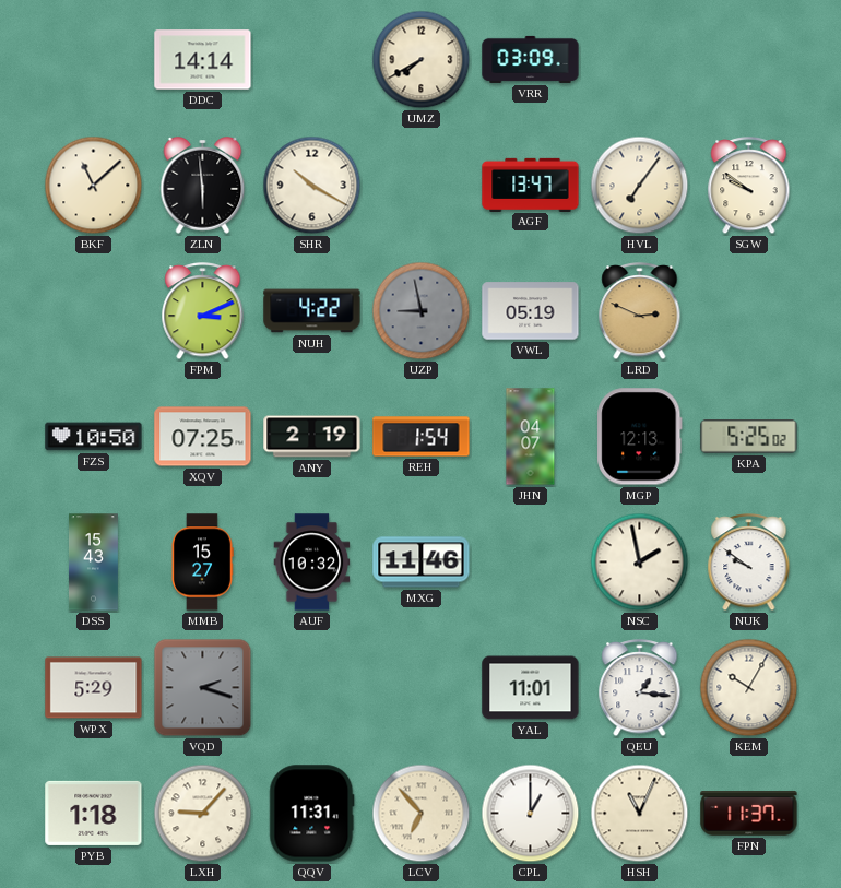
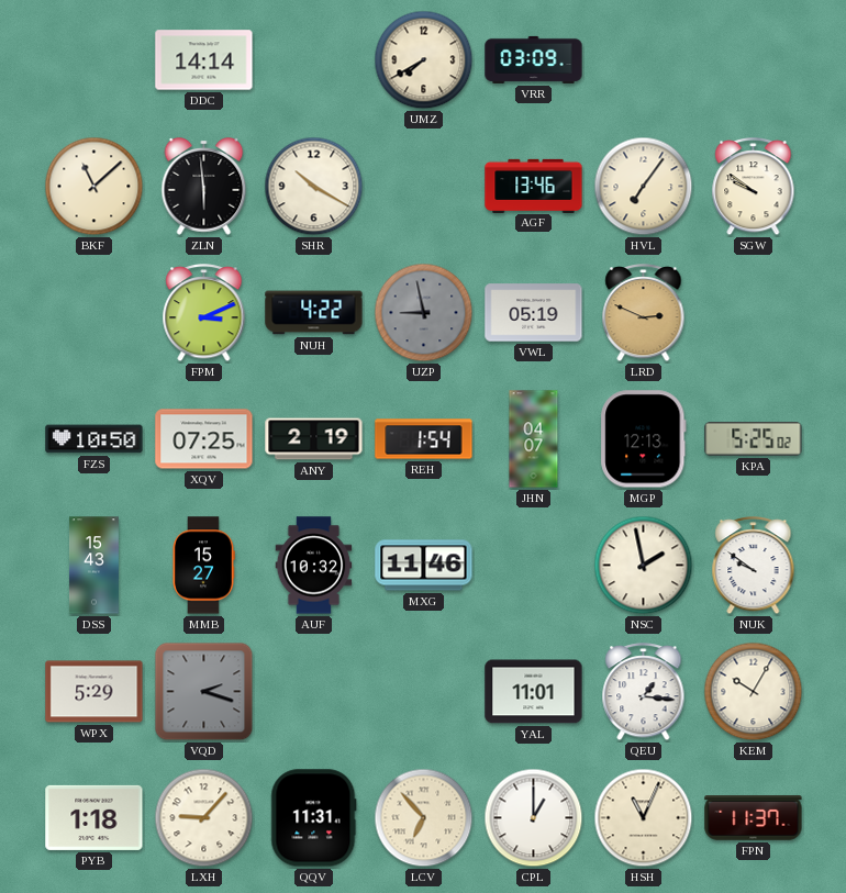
AGF: 13:47 -> 13:46
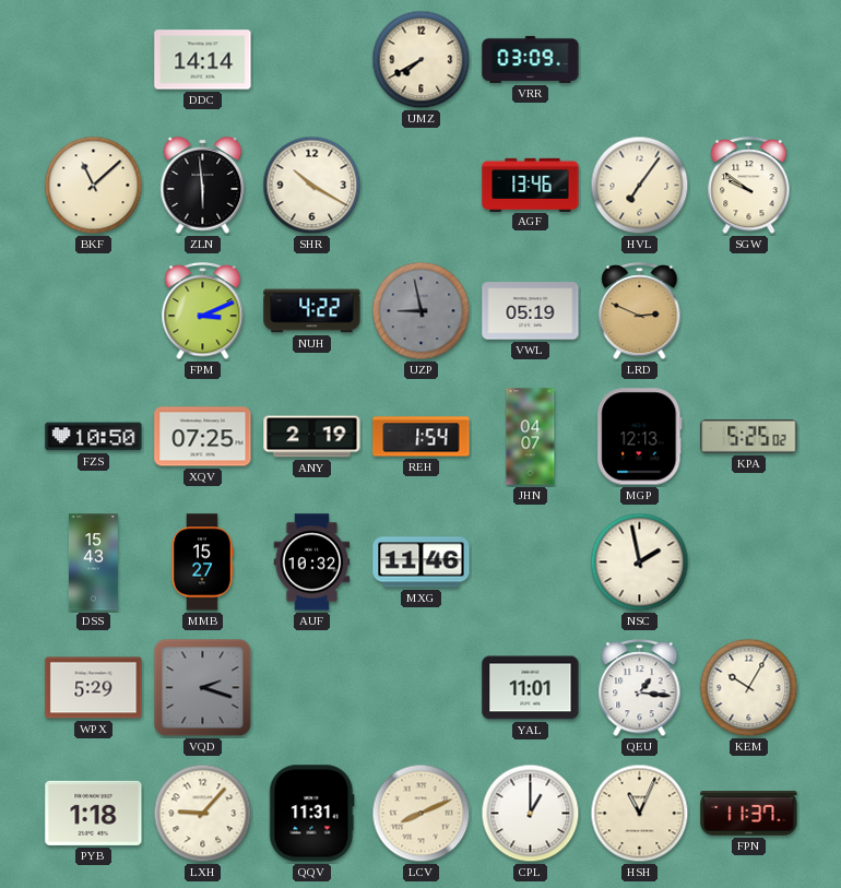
NUK: 9:51 -> none
LCV: 6:53 -> 8:11
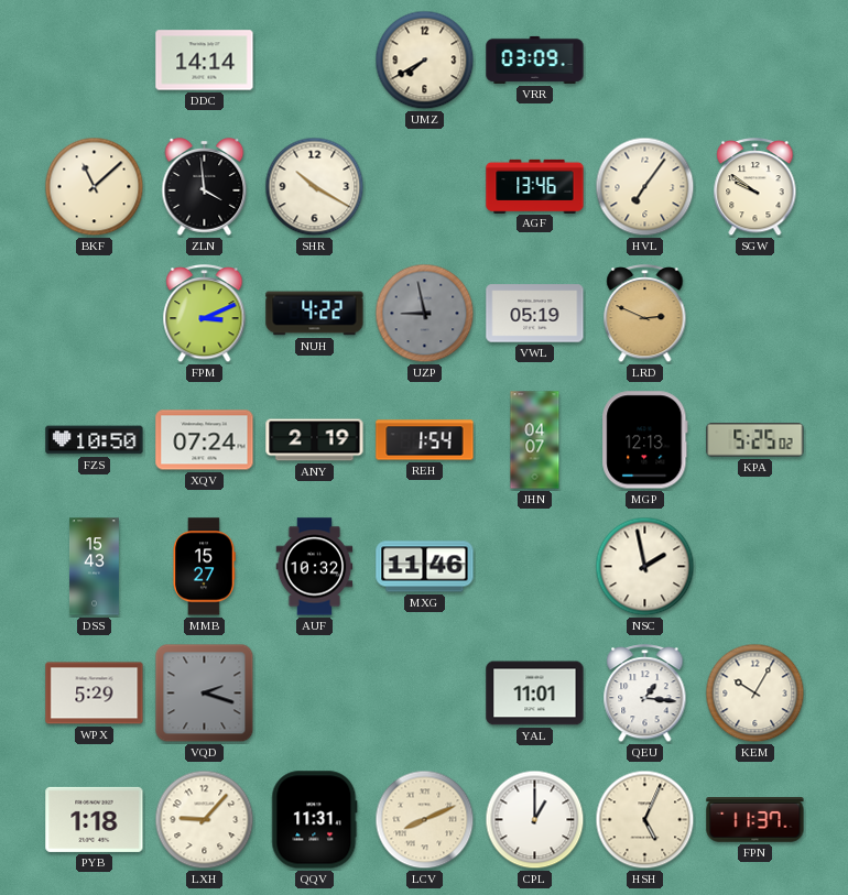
ZLN: 5:59 -> 3:59
XQV: 07:25 -> 07:24
HSH: 11:04 -> 5:04
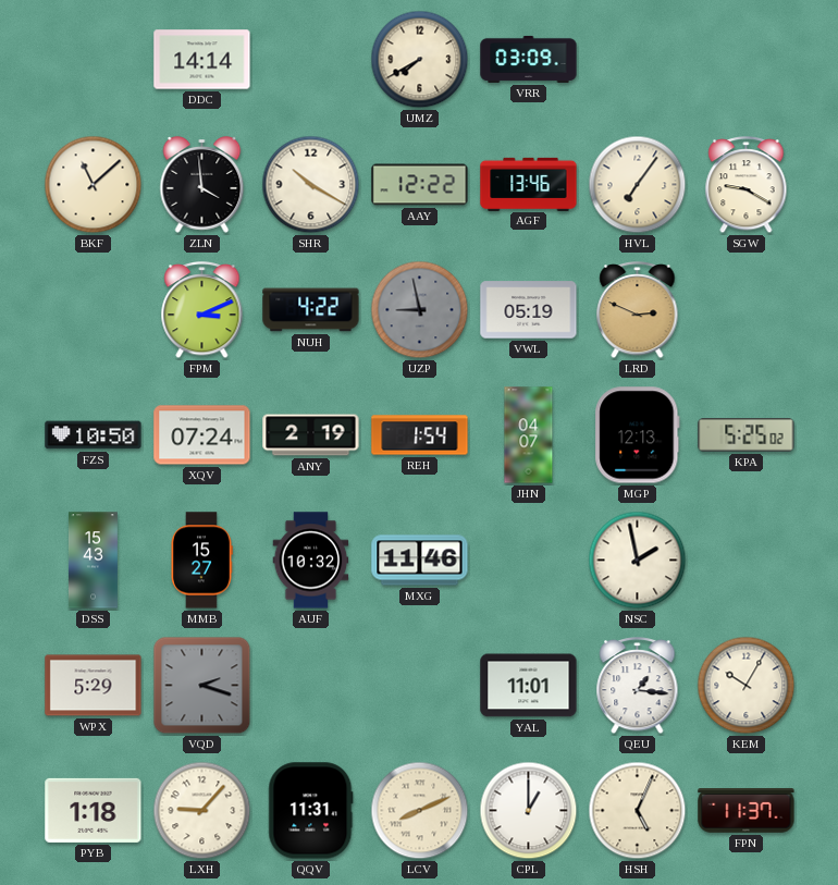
AAY: none -> 12:22
SGW: 9:51 -> 9:20
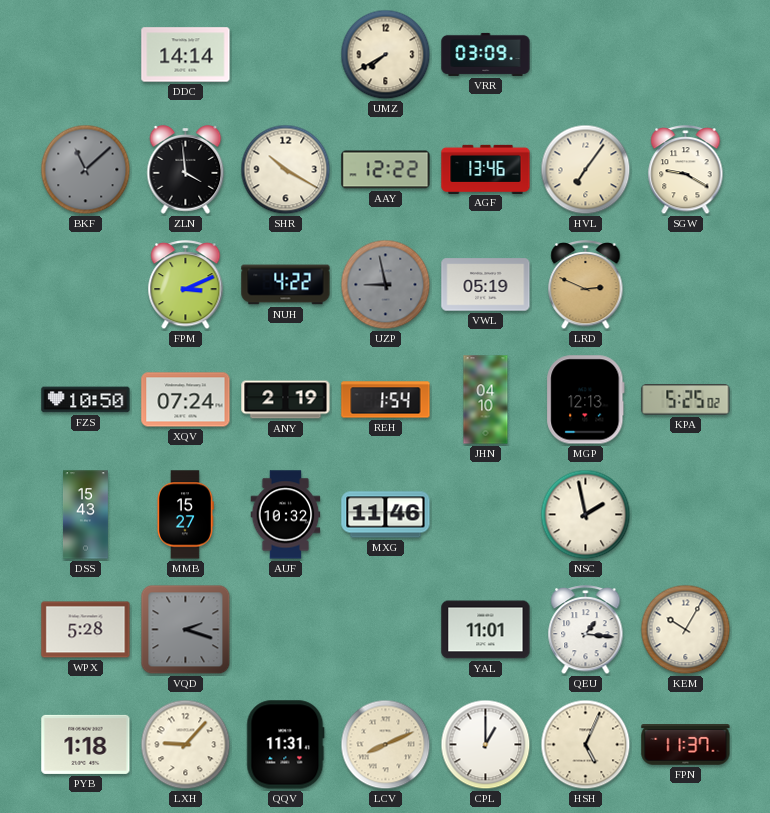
BKF dial: cream -> grey
JHN: 04:07 -> 04:10
WPX: 5:29 -> 5:28
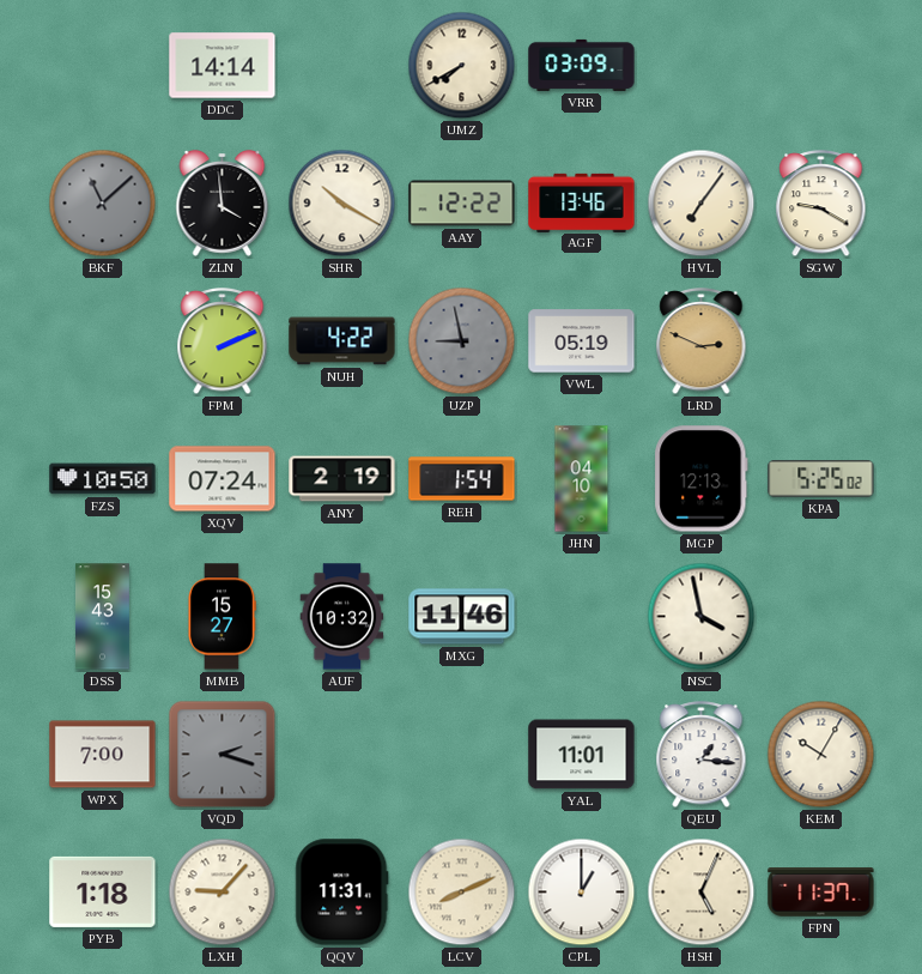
FPM: 3:11 -> 2:11
NSC: 1:58 -> 3:58
WPX: 5:28 -> 7:00
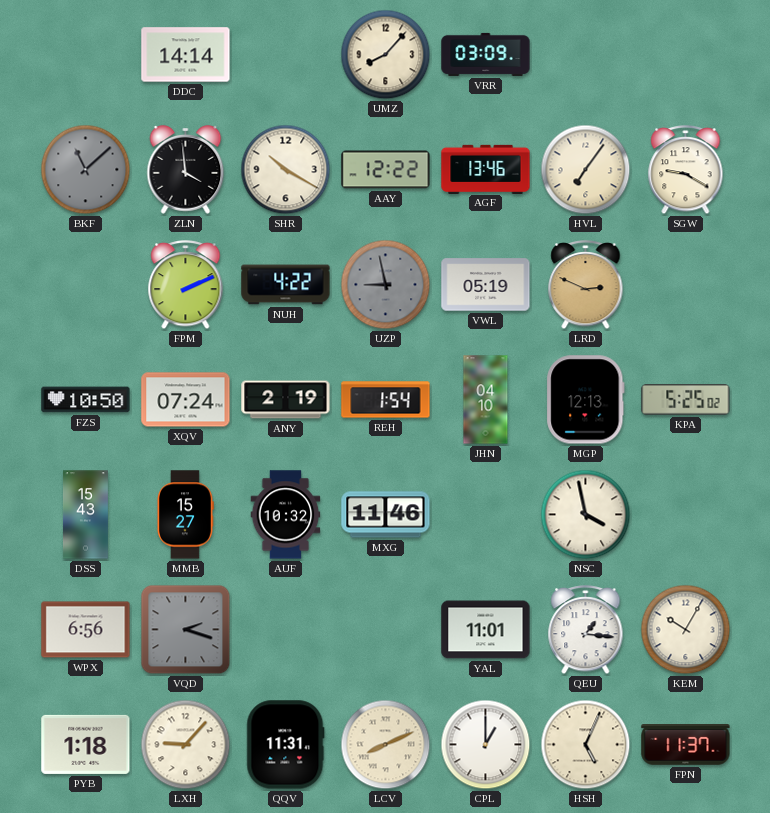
UMZ: 7:40 -> 8:07
WPX: 7:00 -> 6:56
